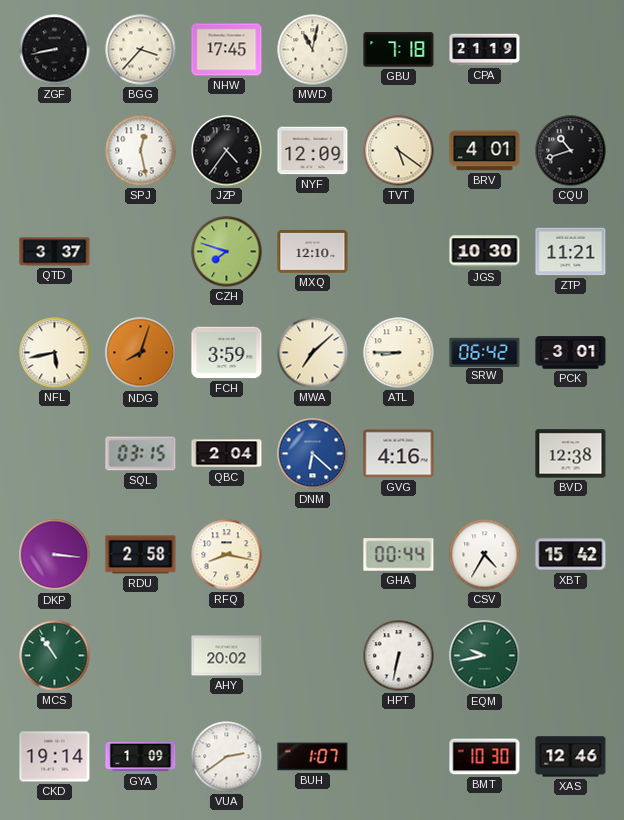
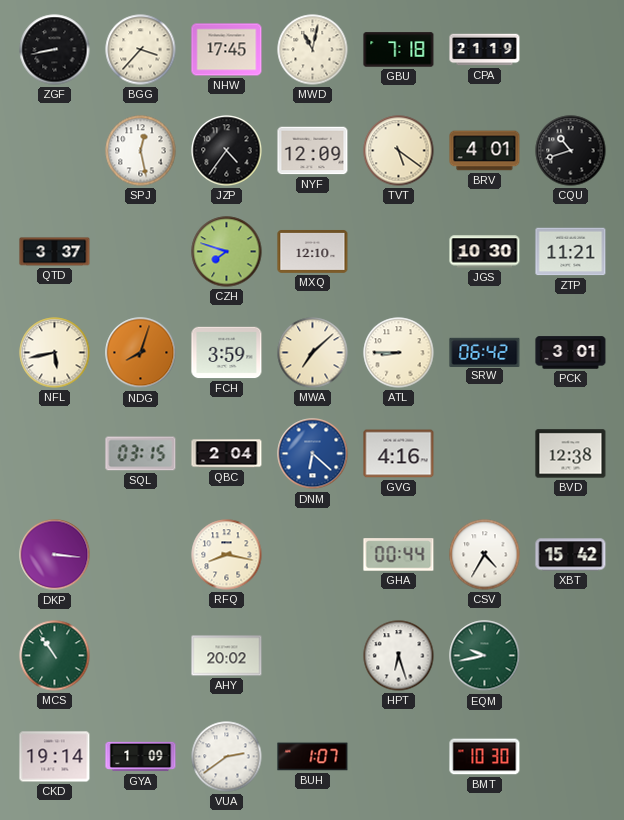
RDU: 2:58 -> none
HPT: 6:32 -> 6:27
XAS: 12:46 -> none
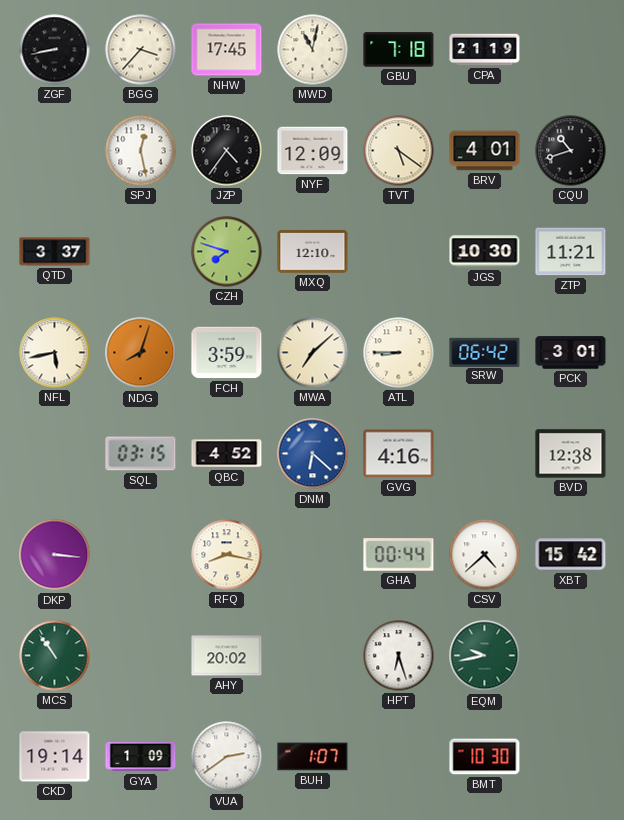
QBC: 2:04 -> 4:52
CSV: 4:35 -> 4:38
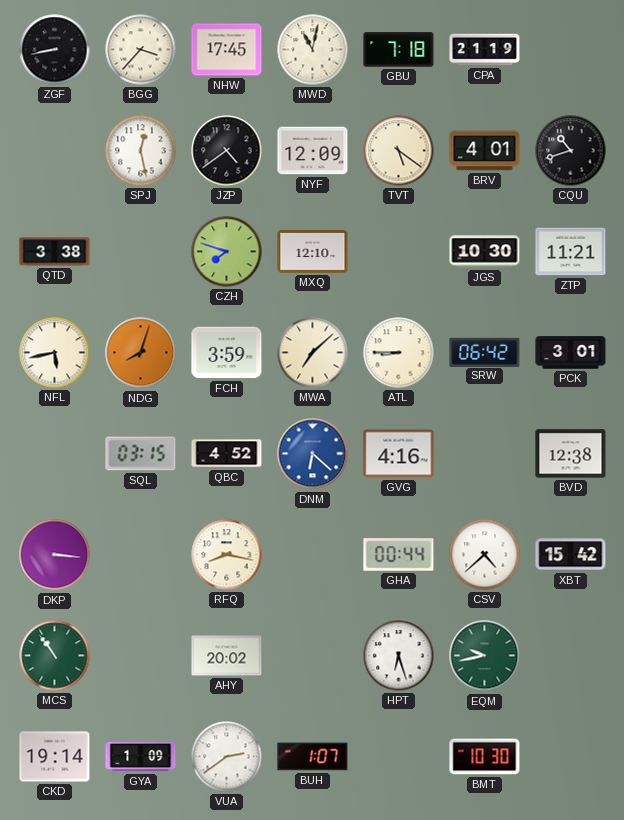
JZP: 4:36 -> 4:39
QTD: 3:37 -> 3:38
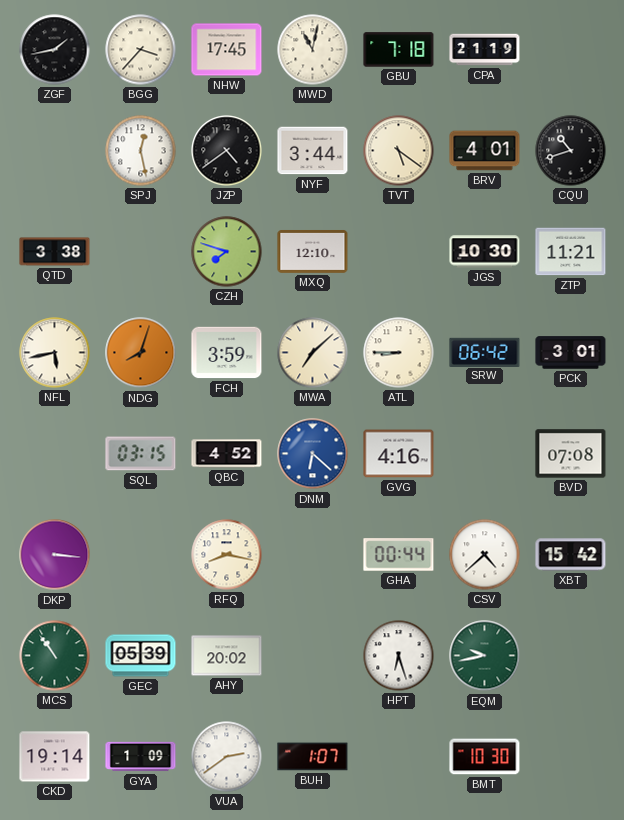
ZGF: 8:43 -> 1:43
NYF: 12:09 -> 3:44
BVD: 12:38 -> 07:08
GEC: none -> 05:39
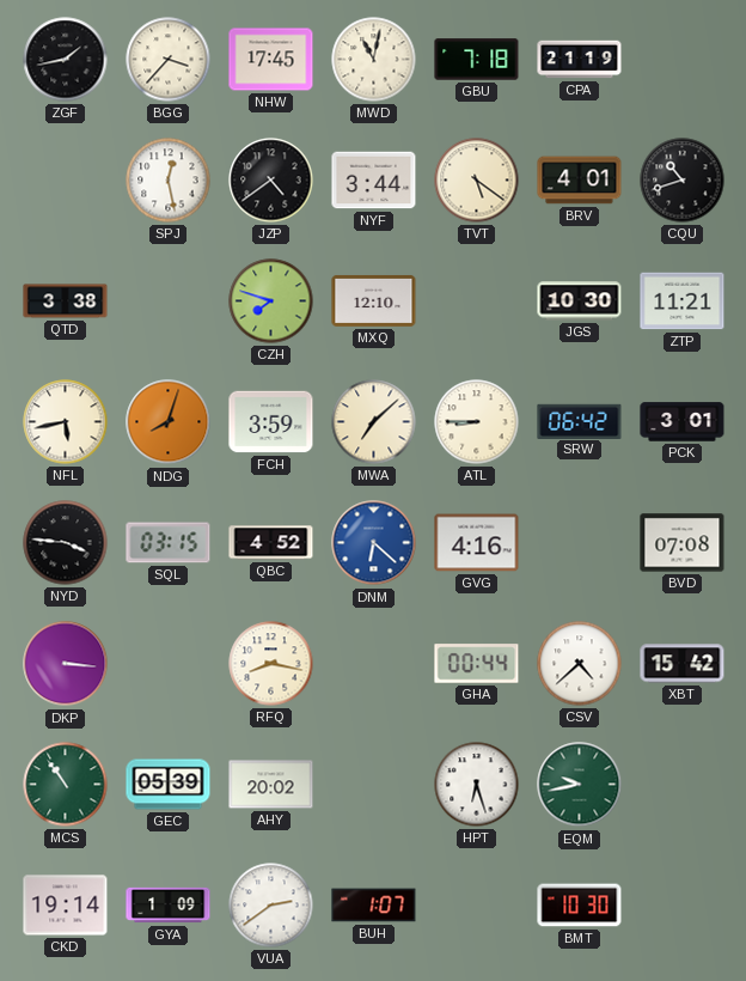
NYD: none -> 3:46
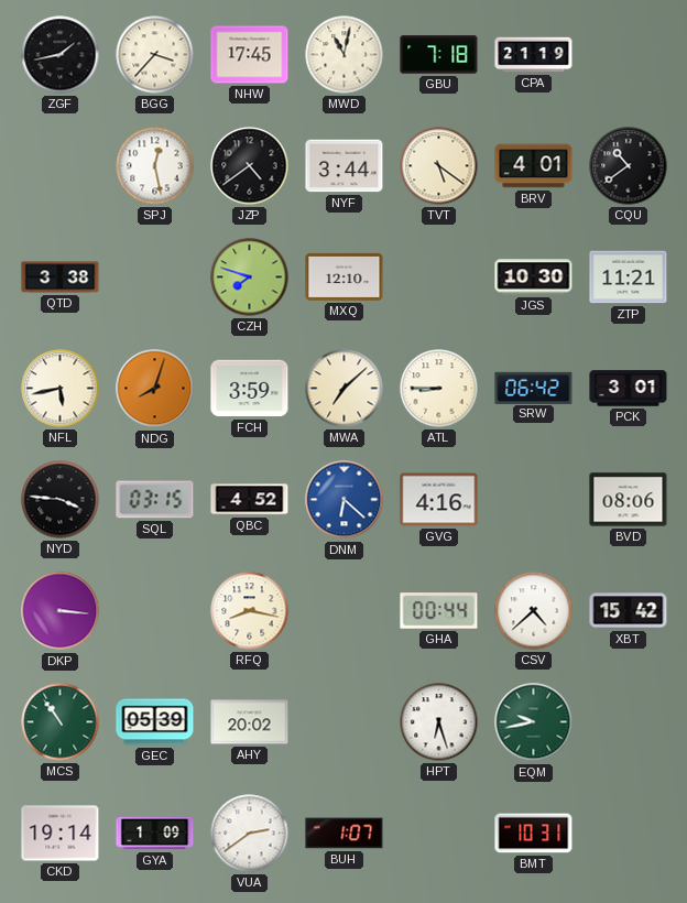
CQU: 10:42 -> 10:39
BVD: 07:08 -> 08:06
BMT: 10:30 -> 10:31
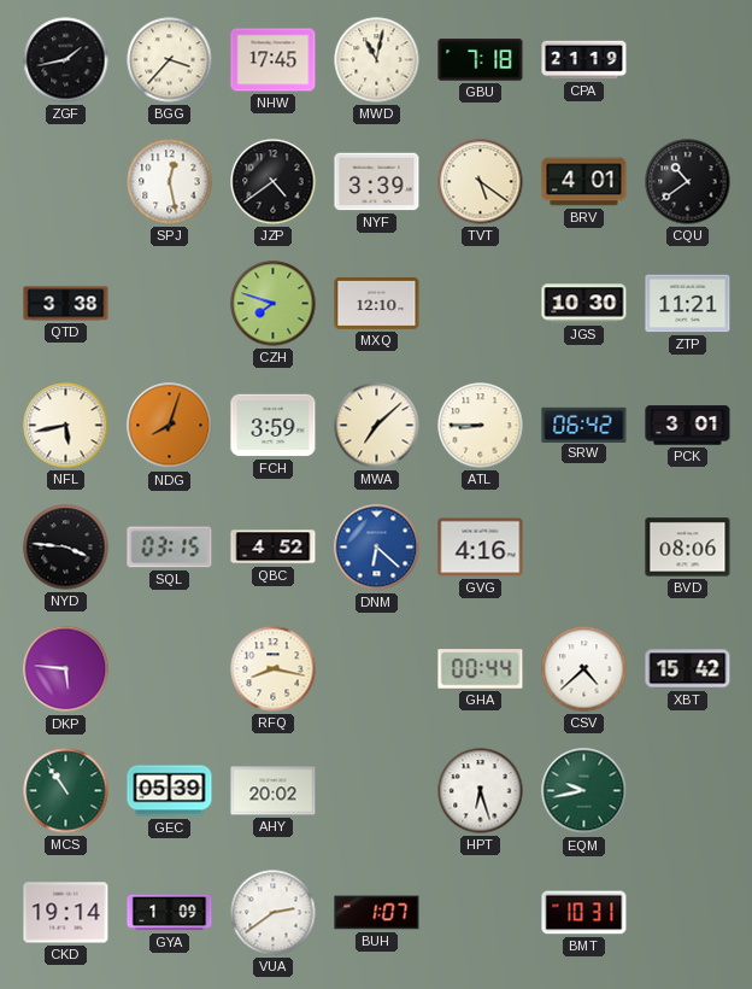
NYF: 3:44 -> 3:39
DKP: 3:16 -> 5:46
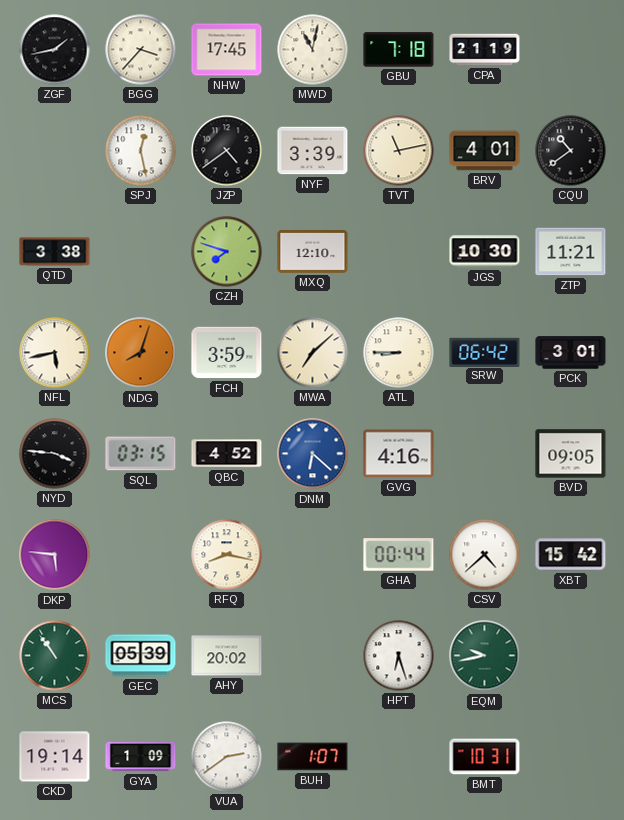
TVT: 5:21 -> 11:13
BVD: 08:06 -> 09:05
